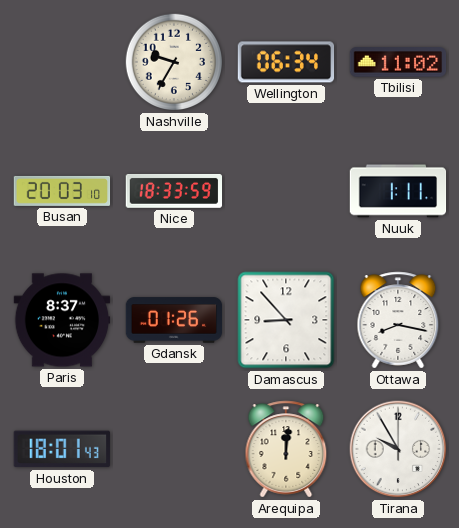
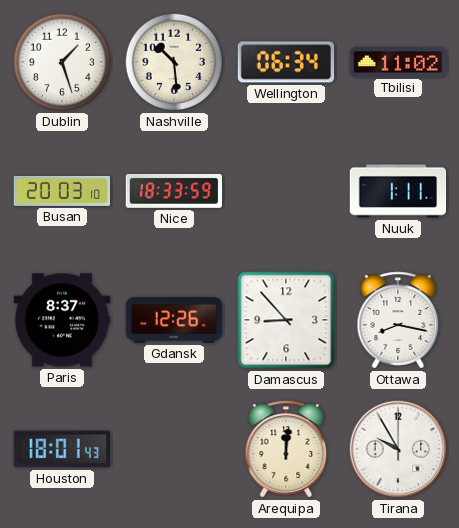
Dublin: none -> 1:27
Nashville: 9:35 -> 10:29
Gdansk: 01:26 -> 12:26
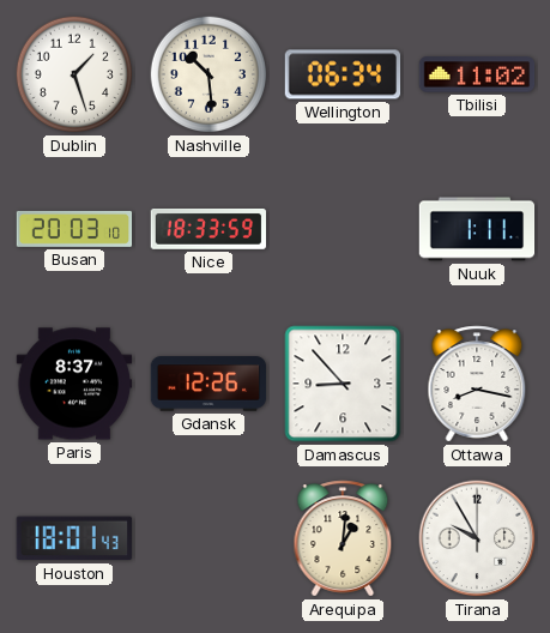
Arequipa: 12:01 -> 1:01
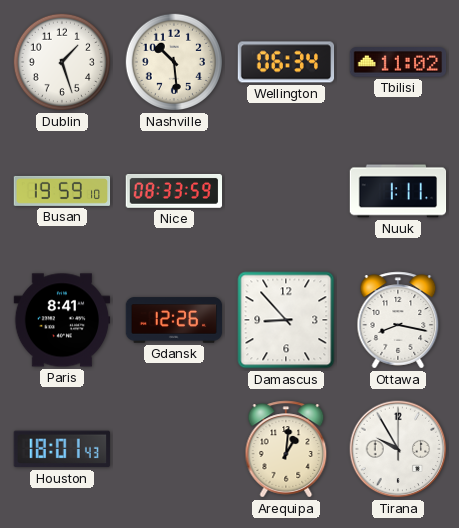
Busan: 20:03 -> 19:59
Nice: 18:33 -> 08:33
Paris: 8:37 -> 8:41
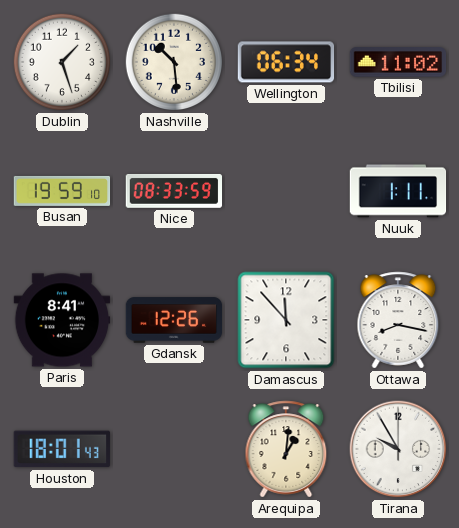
Damascus: 8:53 -> 11:53
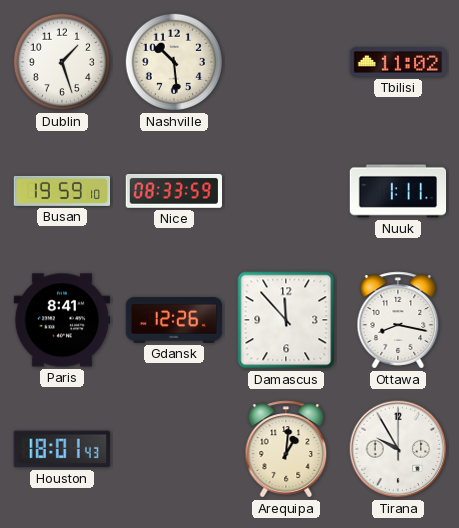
Wellington: 06:34 -> none
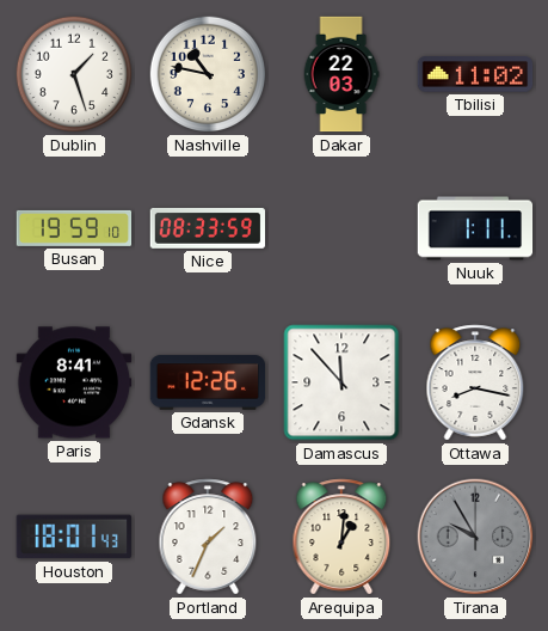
Nashville: 10:29 -> 10:47
Dakar: none -> 22:03
Portland: none -> 1:34
Tirana dial: white -> grey
